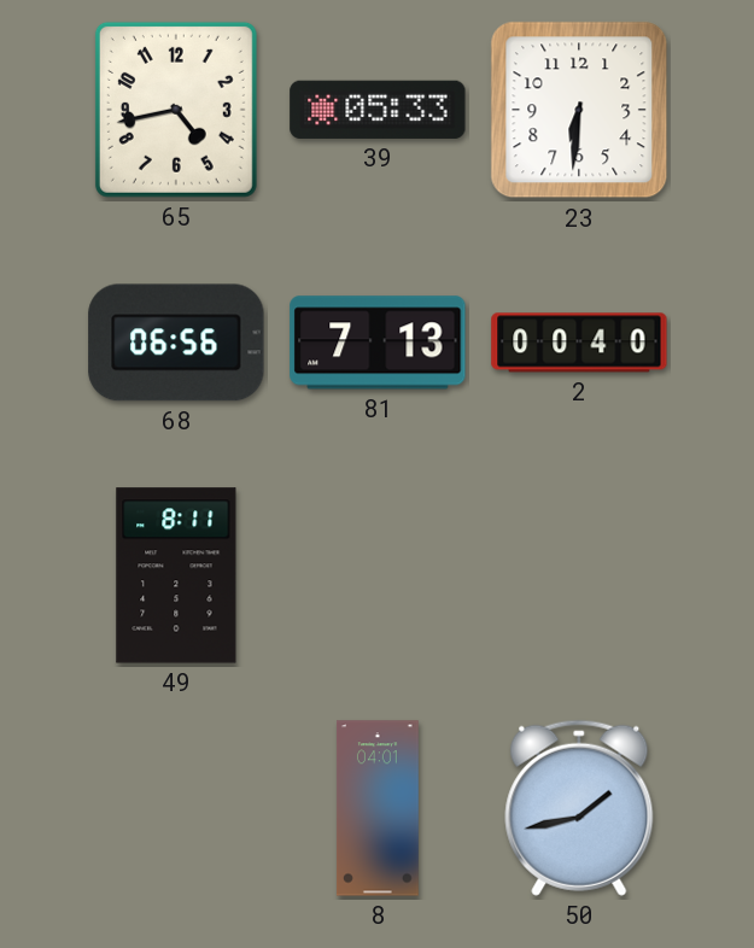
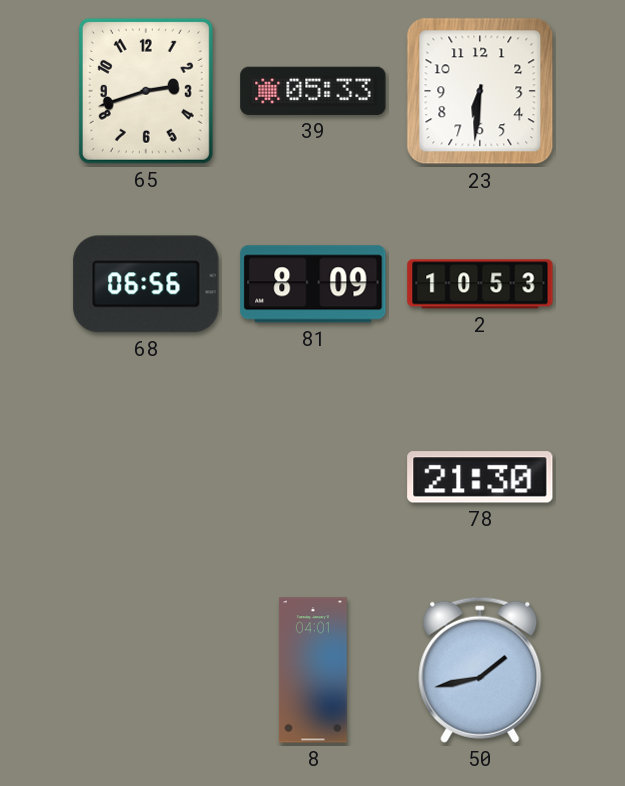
65: 4:43 -> 2:42
81: 7:13 -> 8:09
2: 00:40 -> 10:53
49: 8:11 -> none
78: none -> 21:30
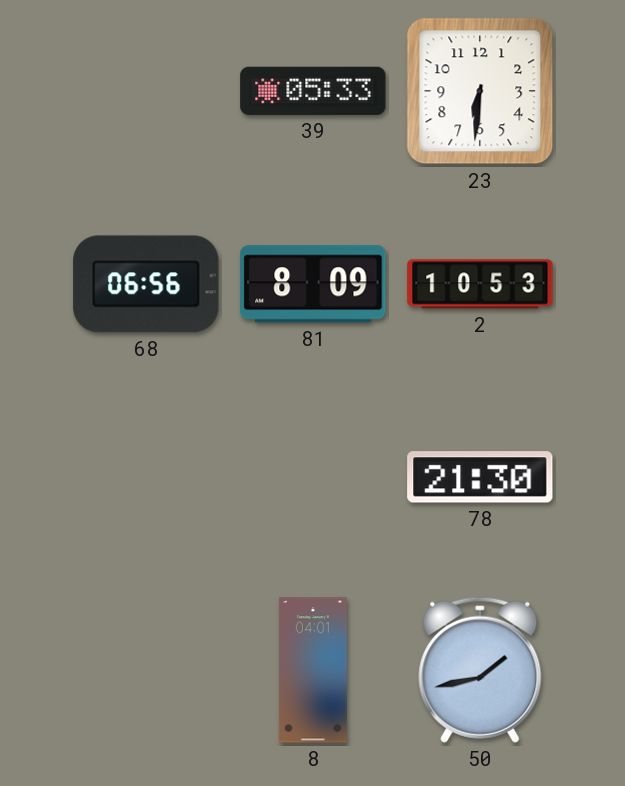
65: 2:42 -> none
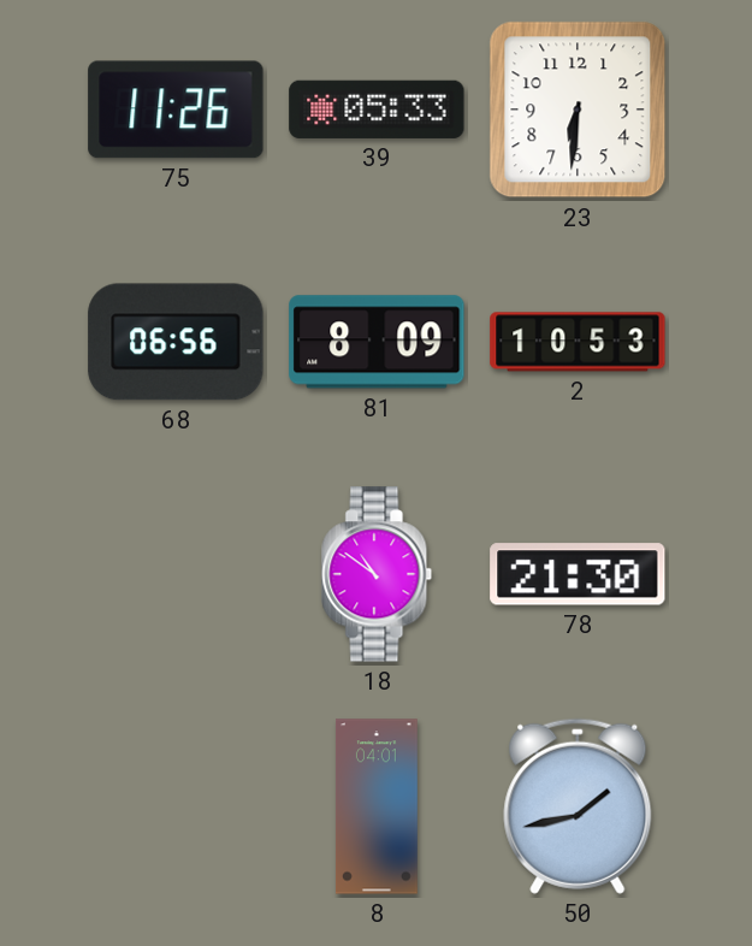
75: none -> 11:26
18: none -> 10:51
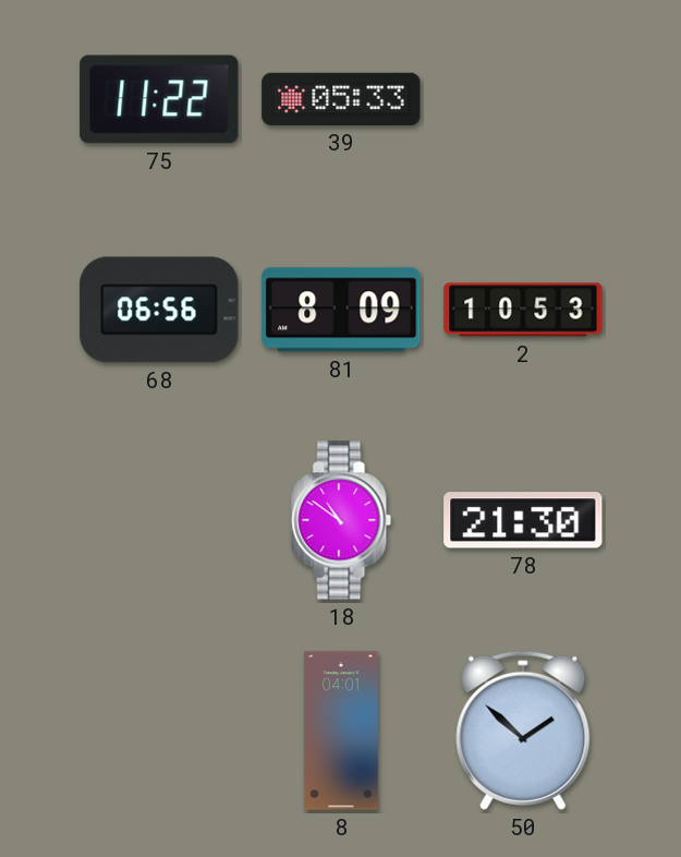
75: 11:26 -> 11:22
23: 6:31 -> none
50: 1:43 -> 1:52
